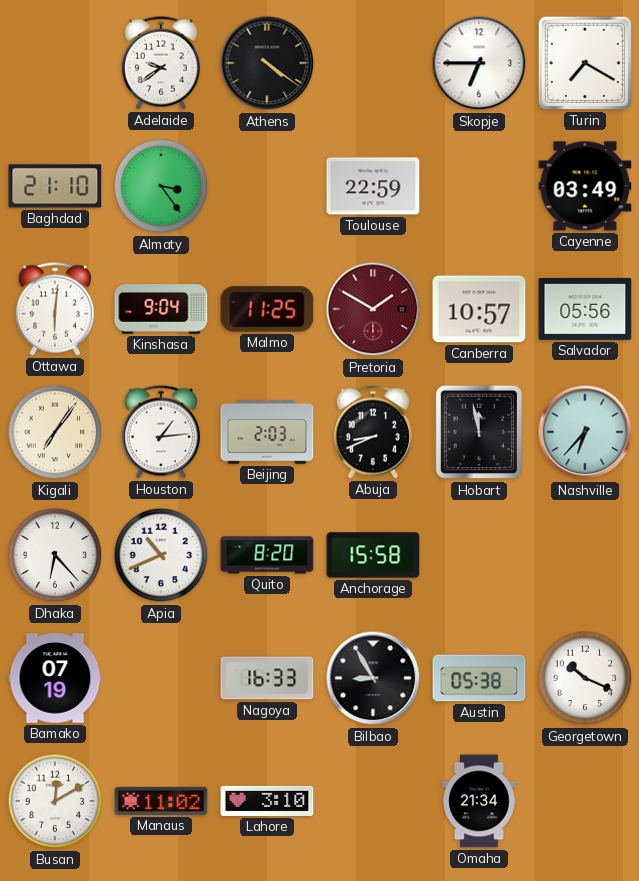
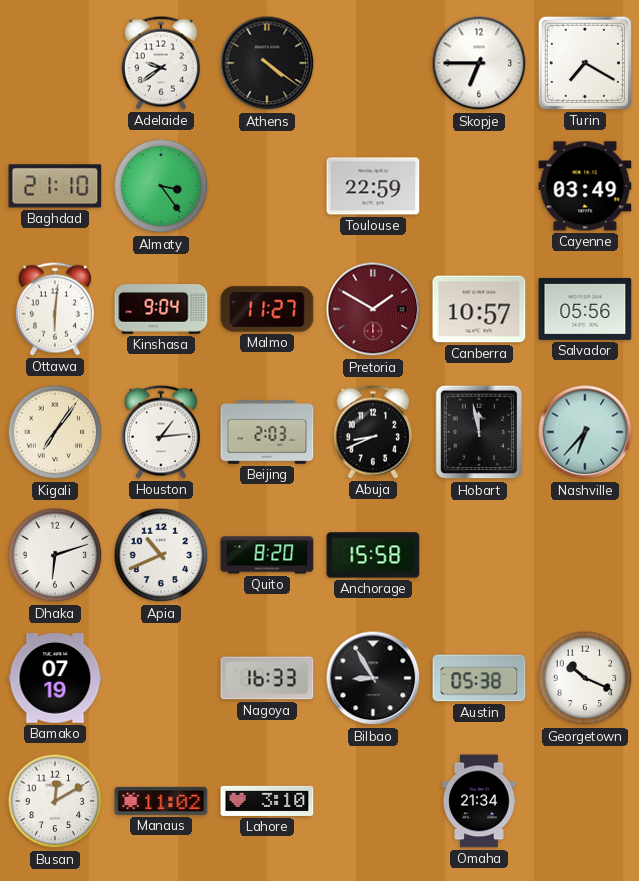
Malmo: 11:25 -> 11:27
Dhaka: 6:23 -> 6:12
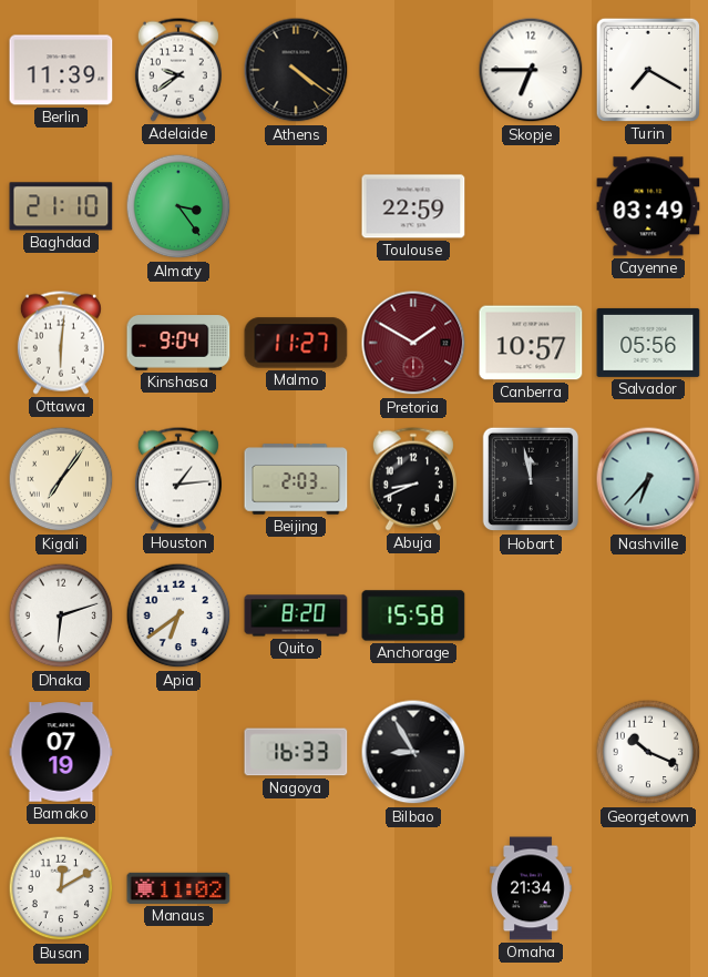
Berlin: none -> 11:39
Apia: 10:41 -> 6:39
Austin: 05:38 -> none
Lahore: 3:10 -> none
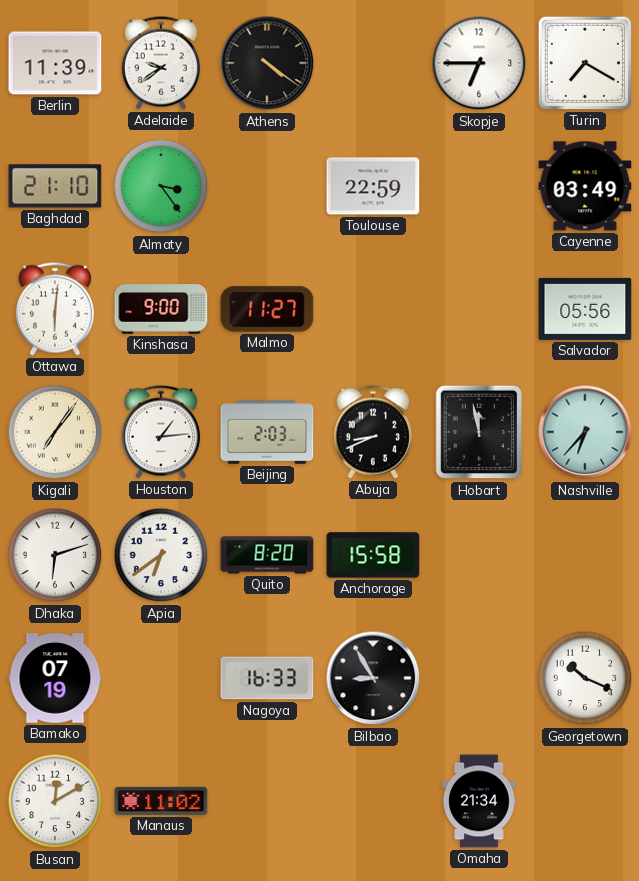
Kinshasa: 9:04 -> 9:00
Pretoria: 1:50 -> none
Canberra: 10:57 -> none
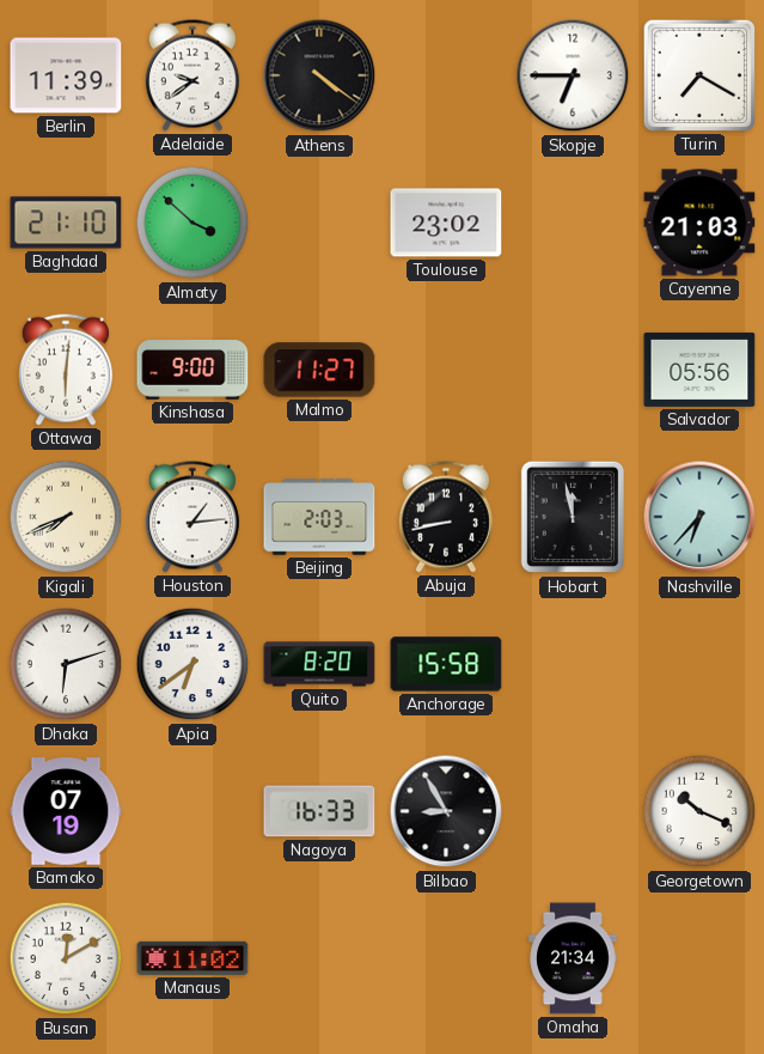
Almaty: 3:24 -> 3:52
Toulouse: 22:59 -> 23:02
Cayenne: 03:49 -> 21:03
Kigali: 7:06 -> 7:41
Abuja: 8:41 -> 8:43
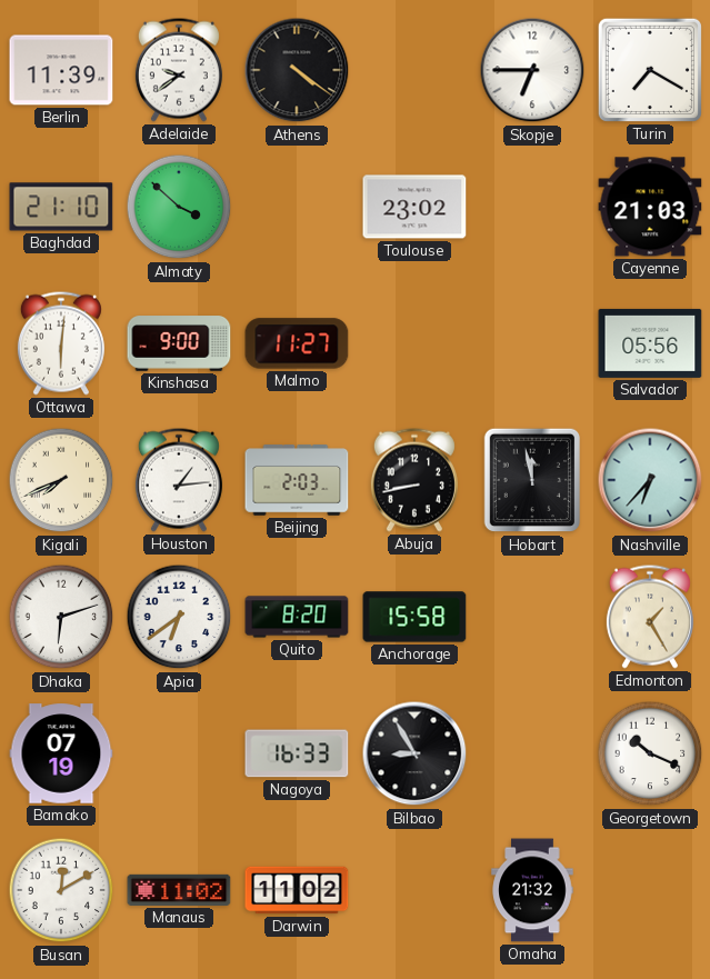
Edmonton: none -> 1:25
Darwin: none -> 11:02
Omaha: 21:34 -> 21:32
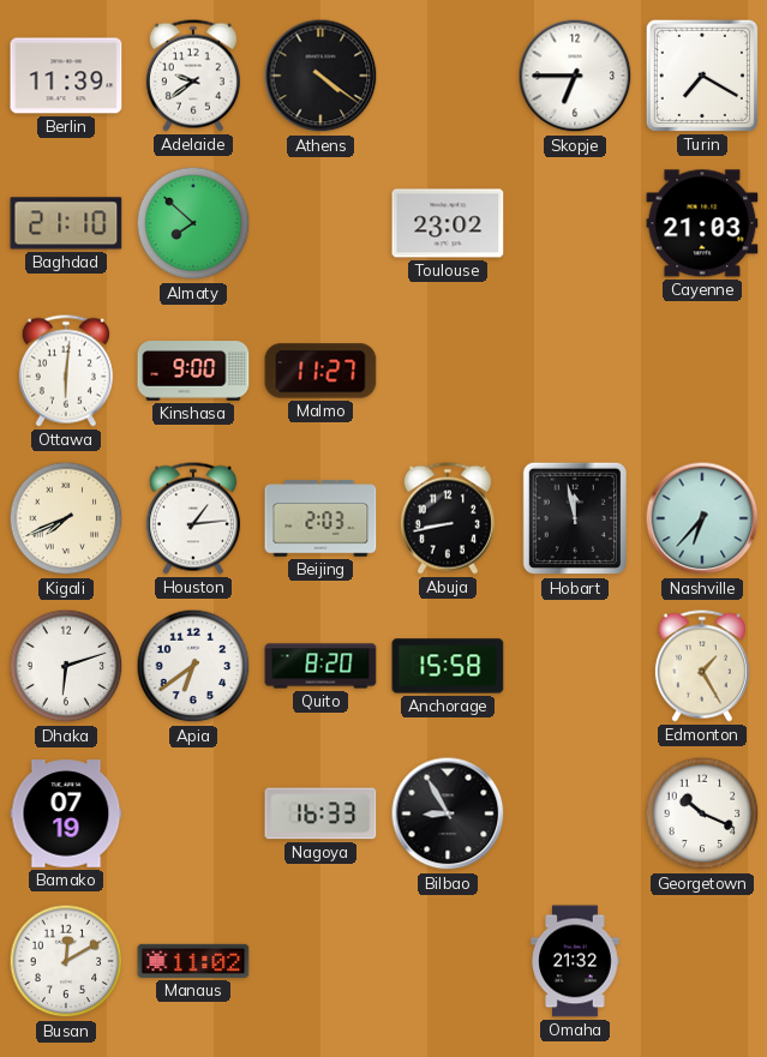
Almaty: 3:52 -> 7:52
Salvador: 05:56 -> none
Darwin: 11:02 -> none
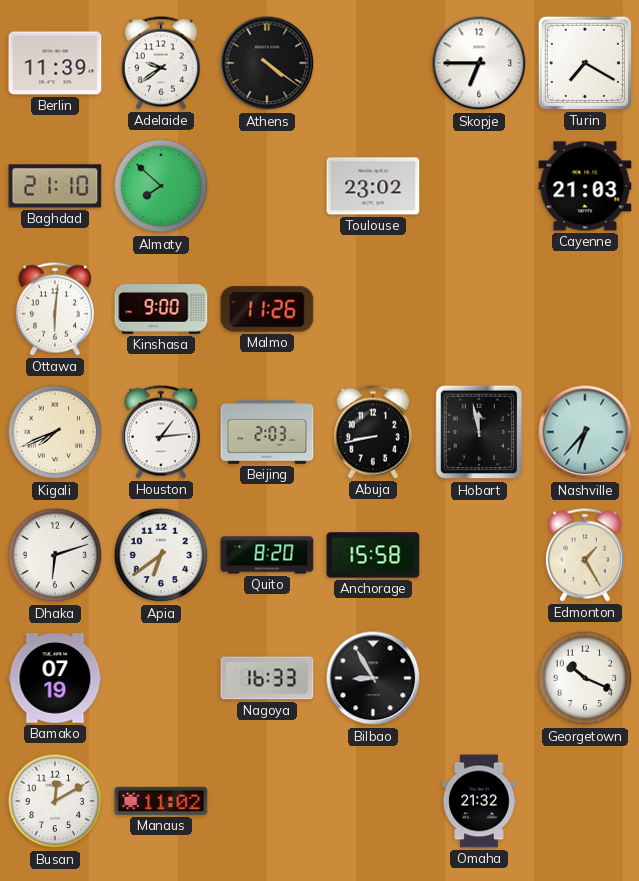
Malmo: 11:27 -> 11:26
